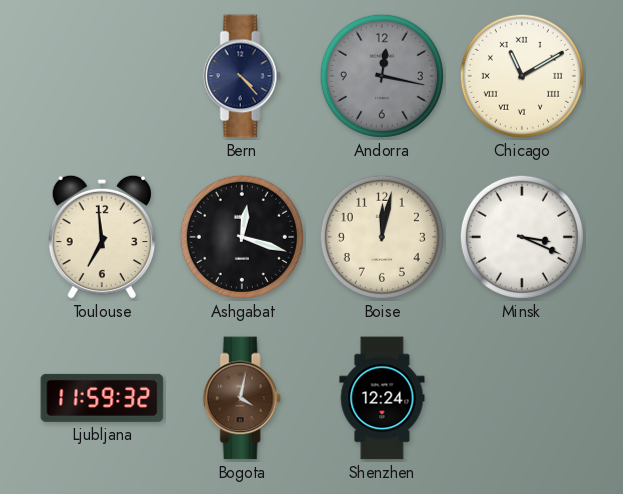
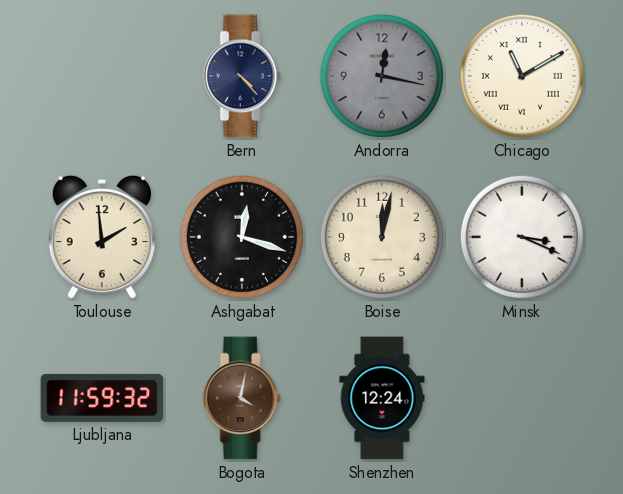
Toulouse: 6:59 -> 1:59
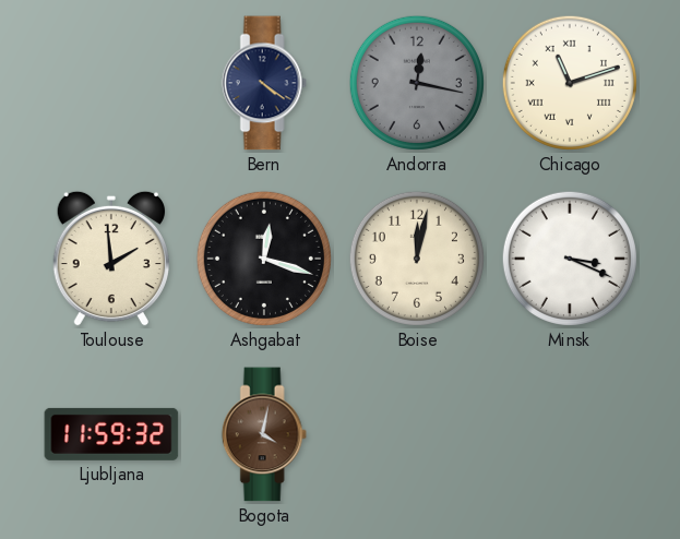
Bern: 4:23 -> 4:21
Chicago: 11:10 -> 11:12
Shenzhen: 12:24 -> none
